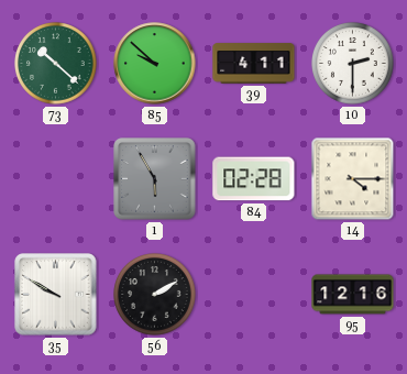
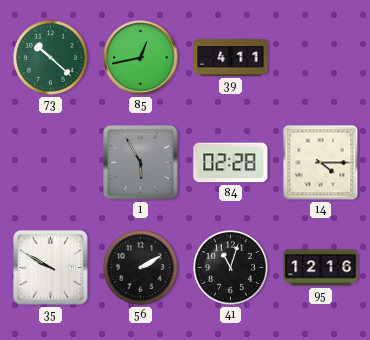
85: 9:52 -> 12:43
10: 2:30 -> none
41: none -> 11:03
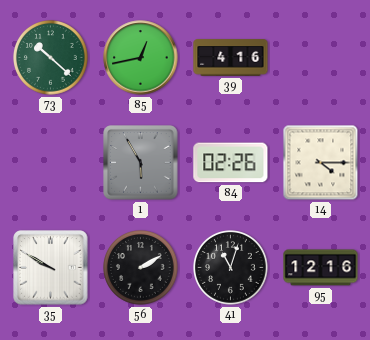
39: 4:11 -> 4:16
84: 02:28 -> 02:26
